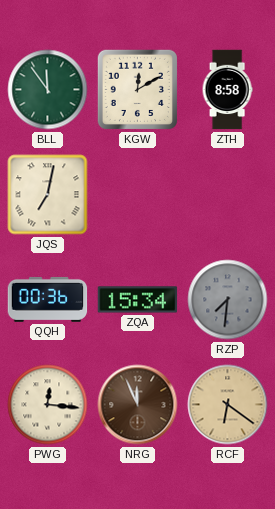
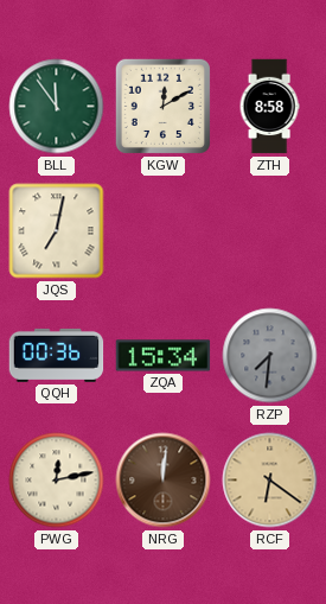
PWG: 12:16 -> 12:13
NRG: 11:56 -> 12:01
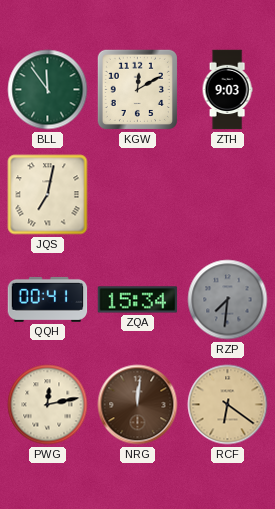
ZTH: 8:58 -> 9:03
QQH: 00:36 -> 00:41
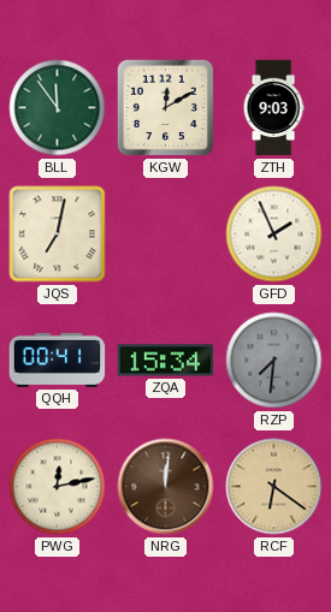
GFD: none -> 1:56
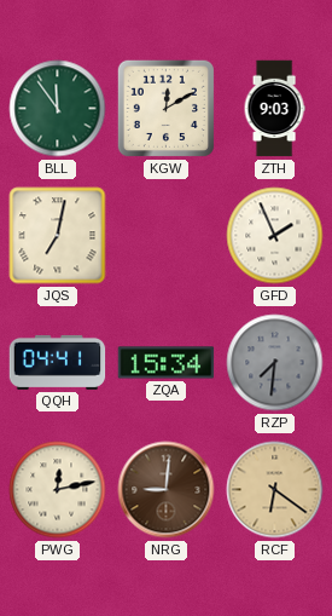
QQH: 00:41 -> 04:41
NRG: 12:01 -> 9:01
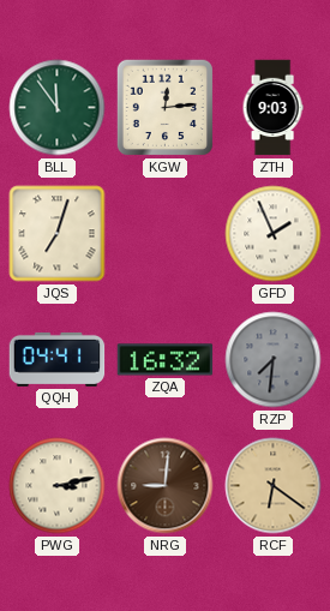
KGW: 12:10 -> 12:14
JQS: 7:02 -> 7:03
ZQA: 15:34 -> 16:32
PWG: 12:13 -> 3:13
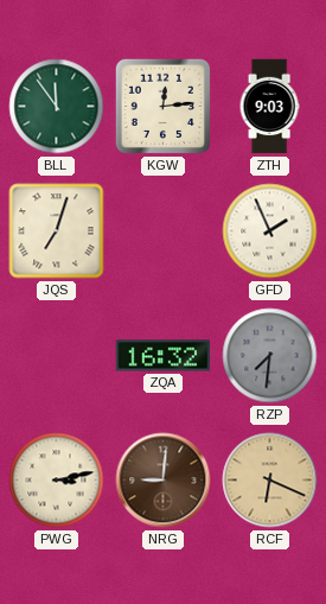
QQH: 04:41 -> none
RCF: 6:21 -> 6:19
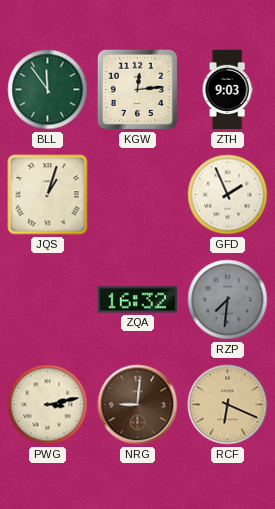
JQS: 7:03 -> 1:03
